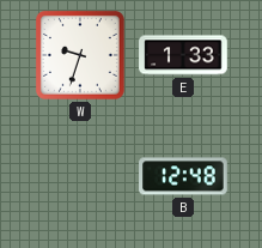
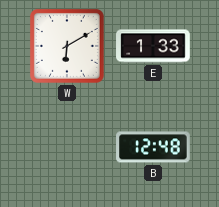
W: 9:33 -> 6:10
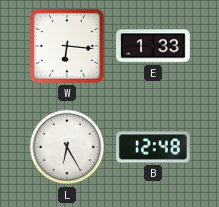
W: 6:10 -> 6:16
L: none -> 6:25
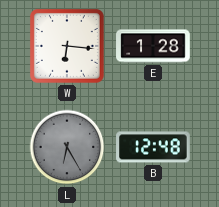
E: 1:33 -> 1:28
L dial: white -> grey
